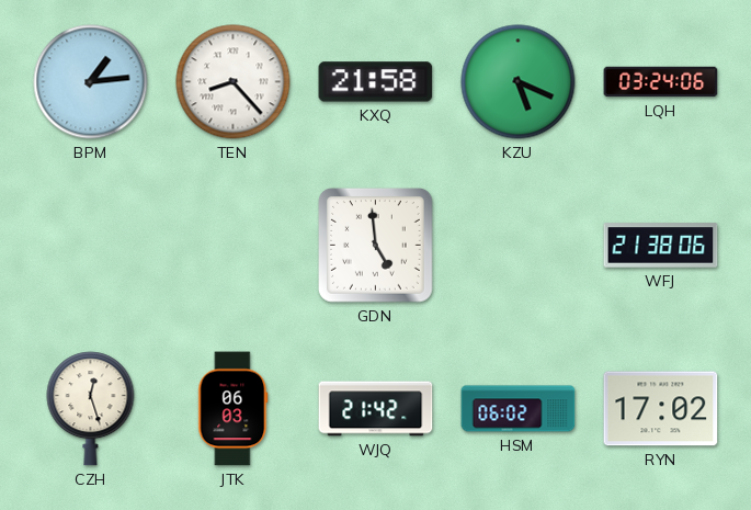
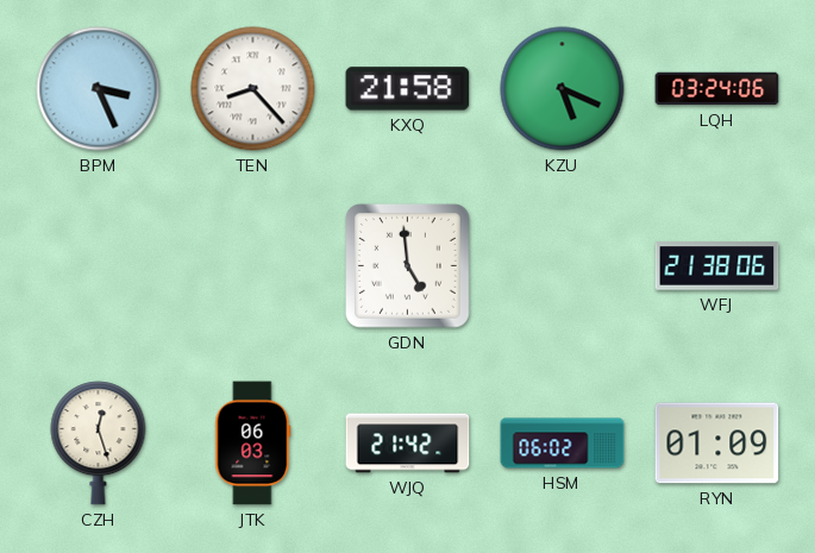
BPM: 1:14 -> 3:26
RYN: 17:02 -> 01:09
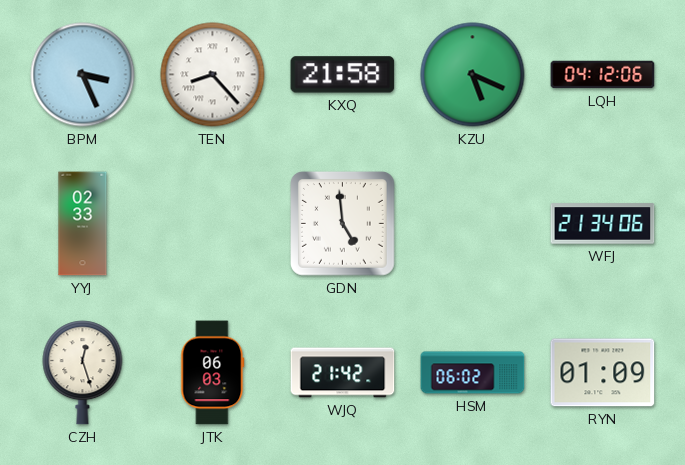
LQH: 03:24 -> 04:12
YYJ: none -> 02:33
WFJ: 21:38 -> 21:34
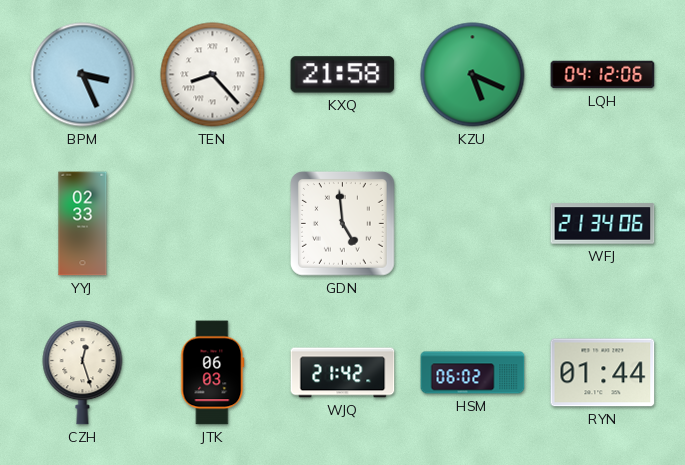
RYN: 01:09 -> 01:44
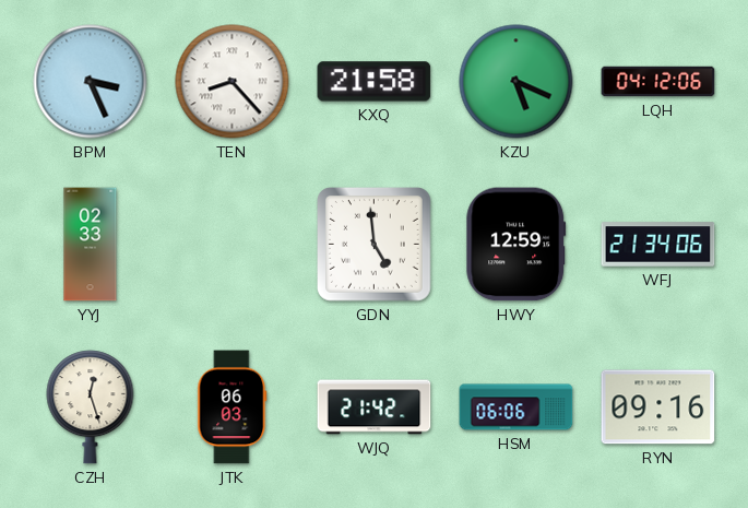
HWY: none -> 12:59
HSM: 06:02 -> 06:06
RYN: 01:44 -> 09:16
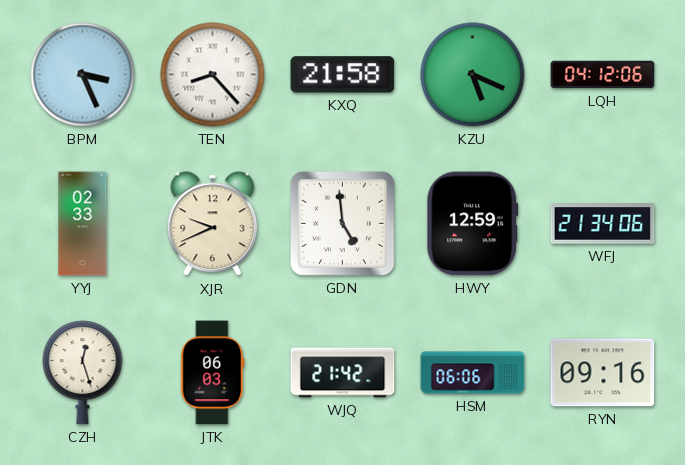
XJR: none -> 9:41
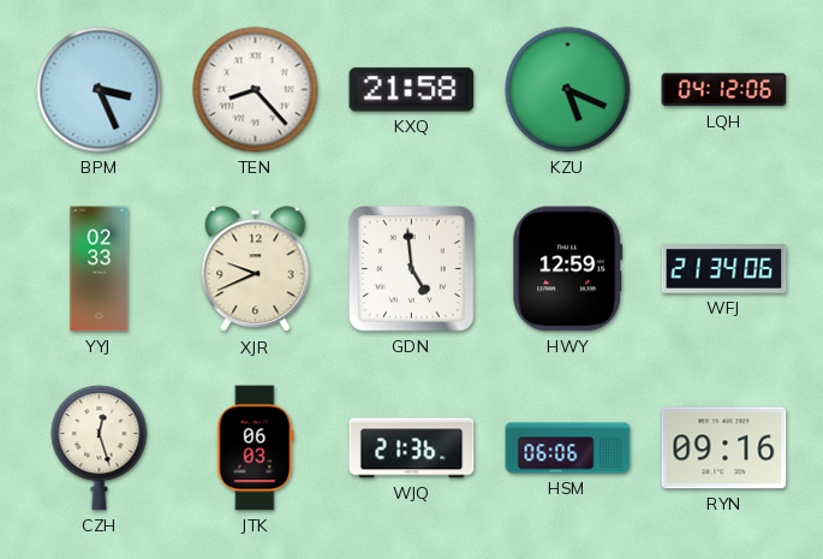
WJQ: 21:42 -> 21:36
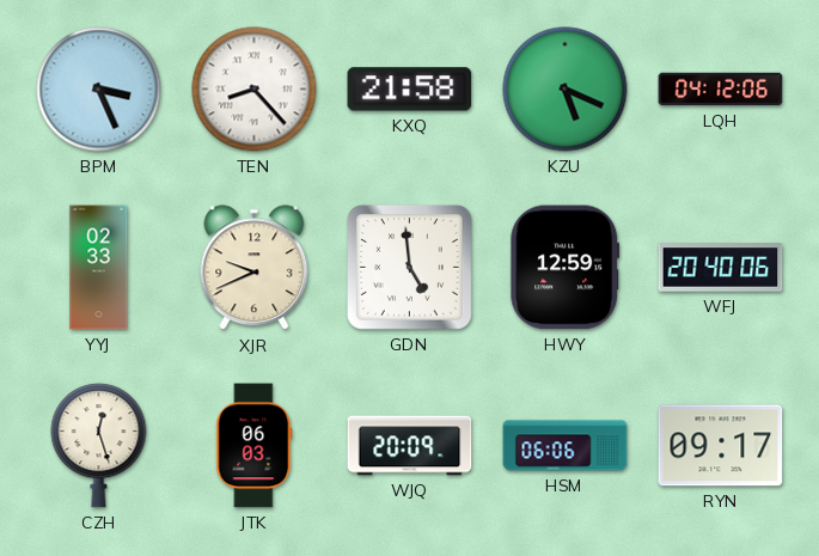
WFJ: 21:34 -> 20:40
WJQ: 21:36 -> 20:09
RYN: 09:16 -> 09:17
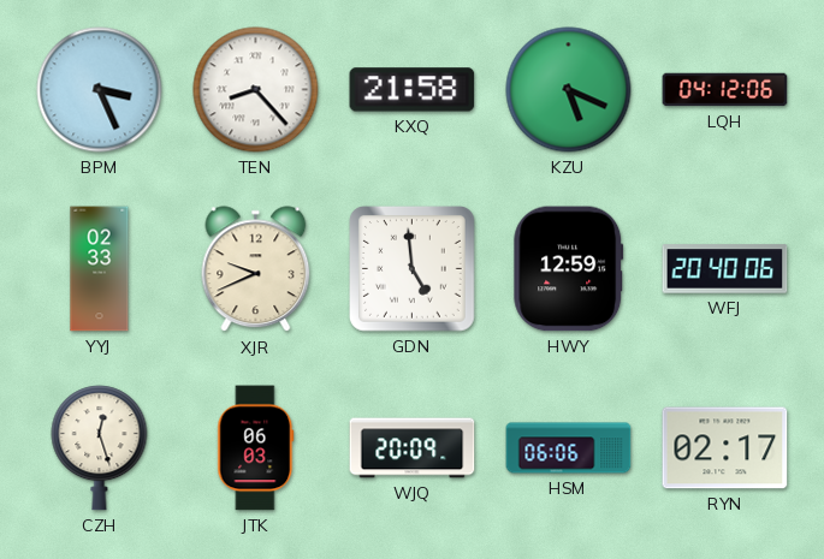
RYN: 09:17 -> 02:17
